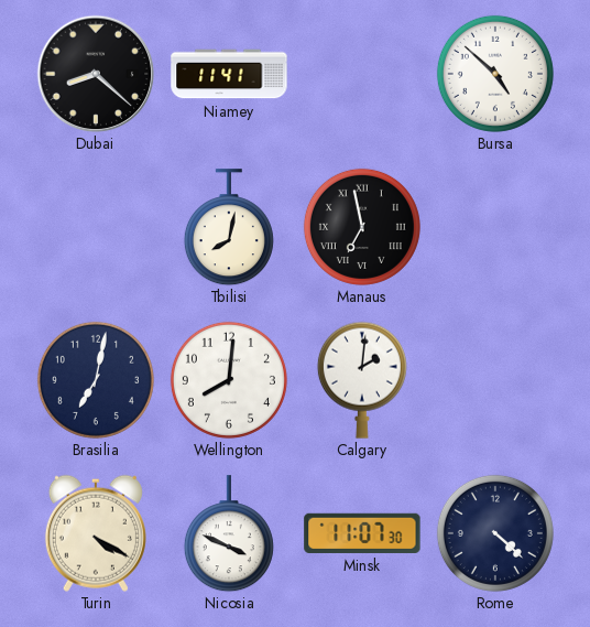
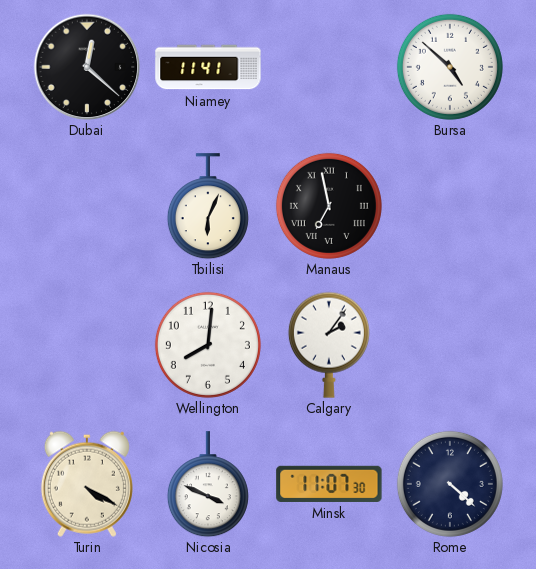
Dubai: 8:22 -> 12:22
Tbilisi: 8:02 -> 6:04
Brasilia: 7:02 -> none
Calgary: 2:01 -> 2:06
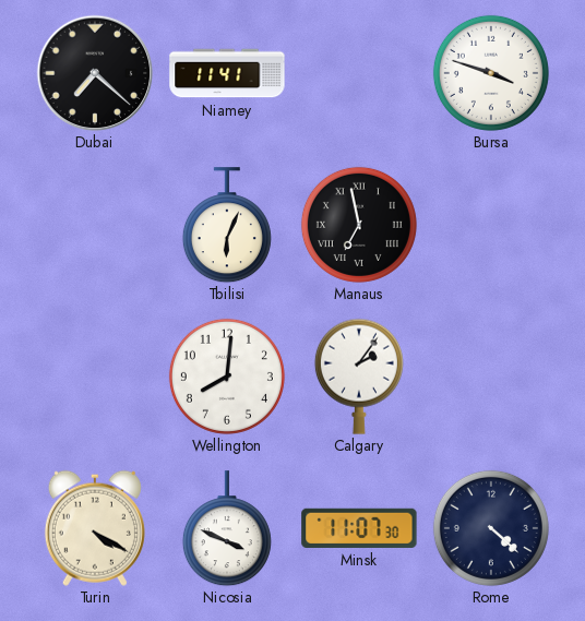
Dubai: 12:22 -> 7:22
Bursa: 4:52 -> 3:48
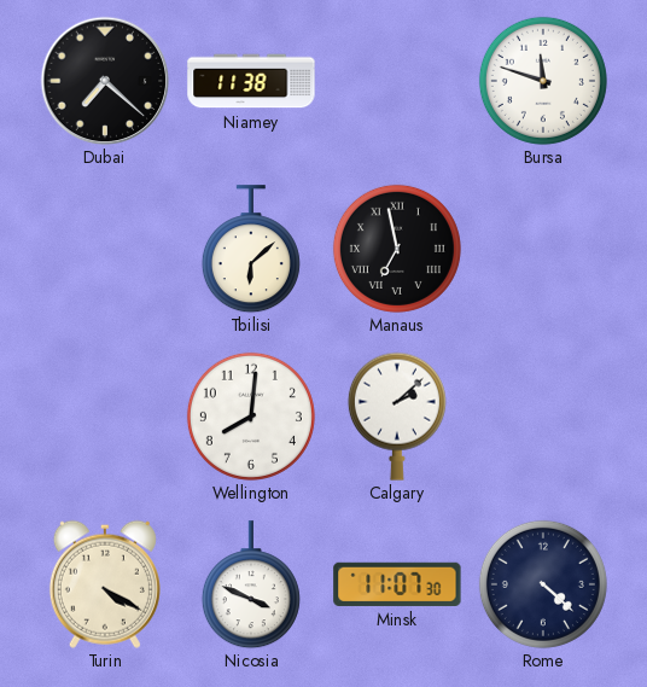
Niamey: 11:41 -> 11:38
Bursa: 3:48 -> 11:48
Tbilisi: 6:04 -> 6:08
Calgary: 2:06 -> 2:08
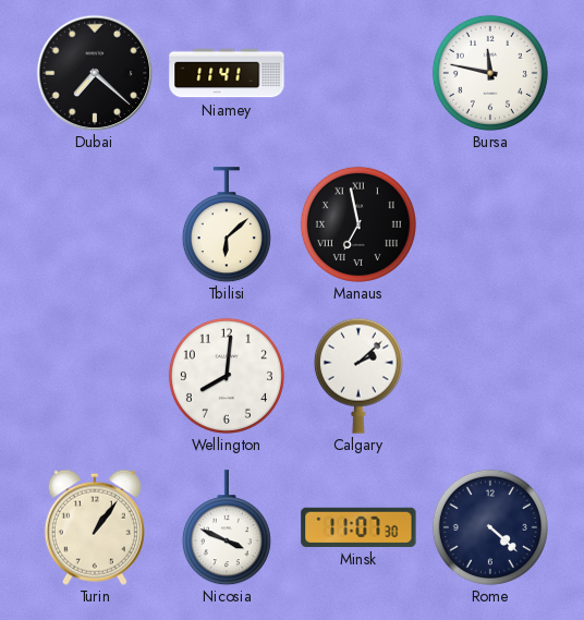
Niamey: 11:38 -> 11:41
Bursa: 11:48 -> 11:47
Turin: 4:20 -> 1:06
